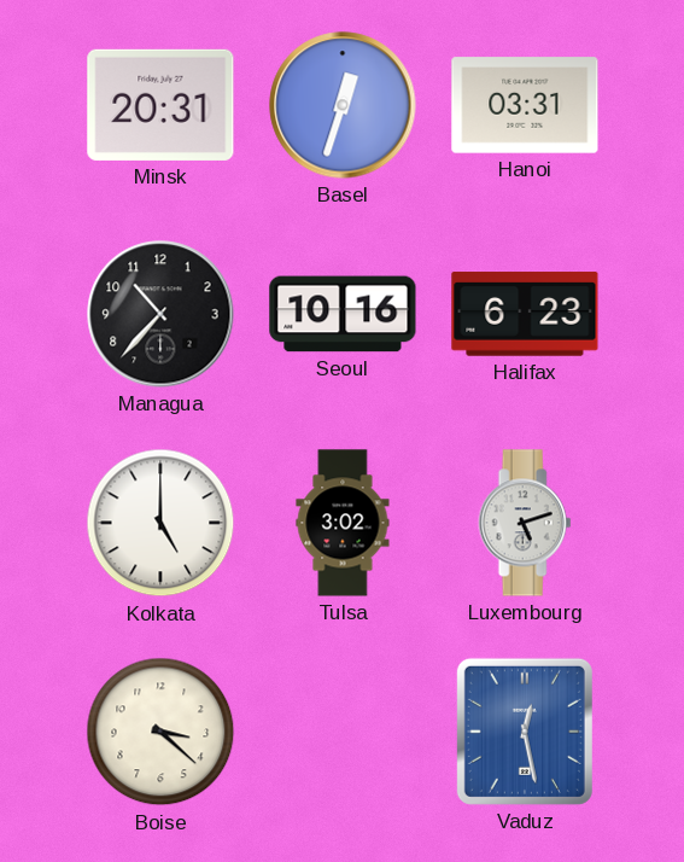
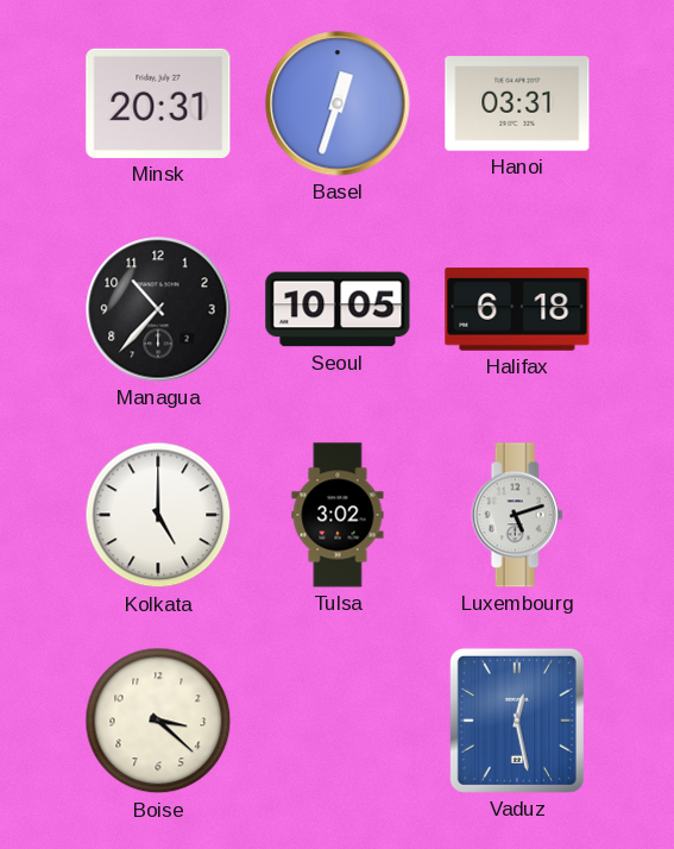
Seoul: 10:16 -> 10:05
Halifax: 6:23 -> 6:18
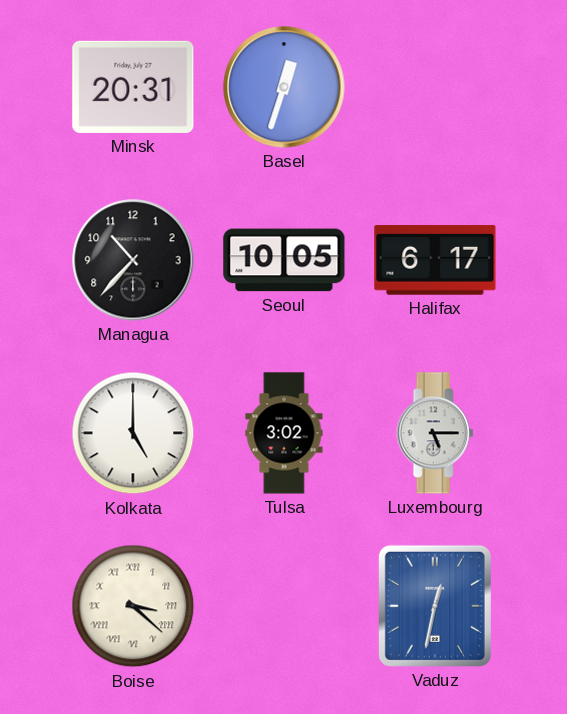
Hanoi: 03:31 -> none
Halifax: 6:18 -> 6:17
Luxembourg: 5:12 -> 5:15
Boise numerals: Arabic -> Roman
Vaduz: 12:28 -> 12:32
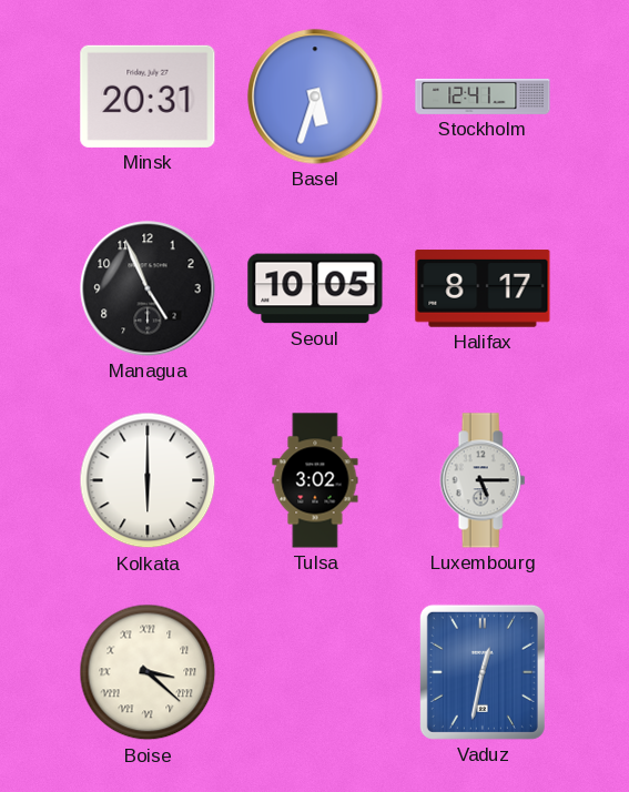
Basel: 12:33 -> 5:33
Stockholm: none -> 12:41
Managua: 10:37 -> 4:56
Halifax: 6:17 -> 8:17
Kolkata: 5:00 -> 6:00
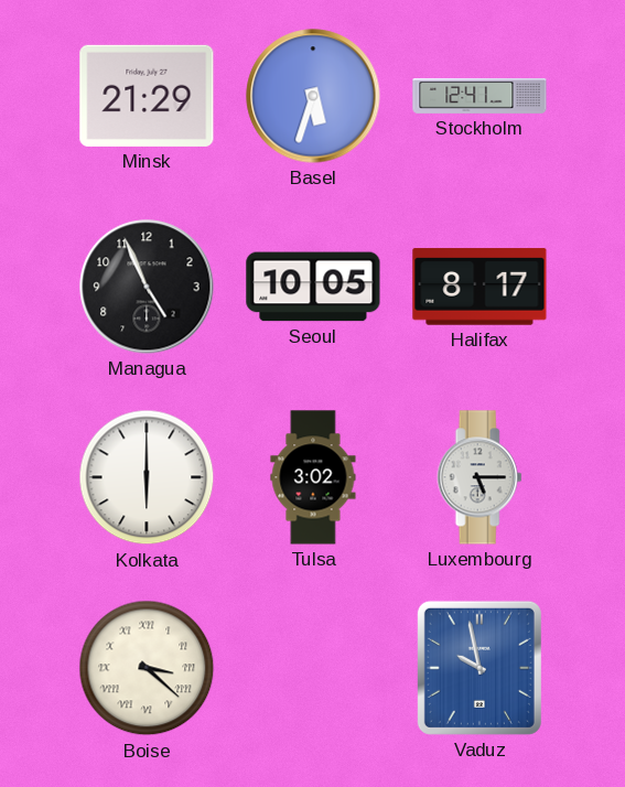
Minsk: 20:31 -> 21:29
Vaduz: 12:32 -> 9:58
